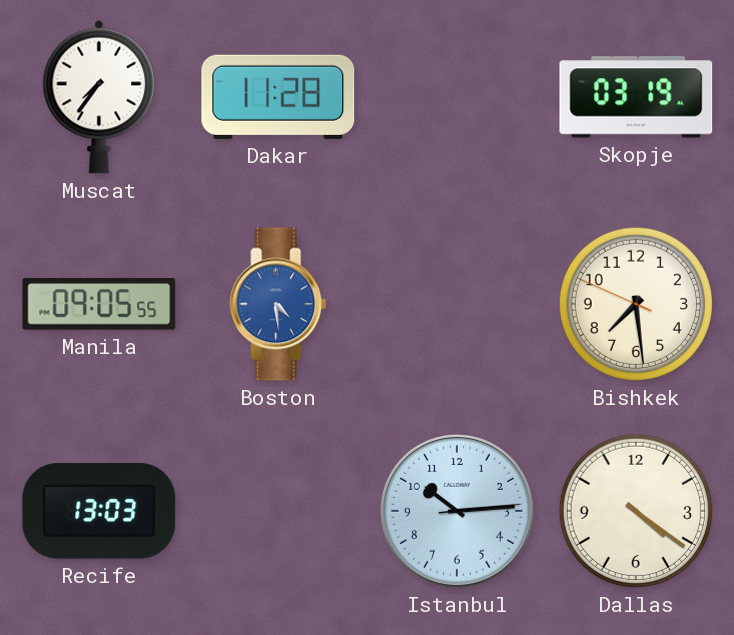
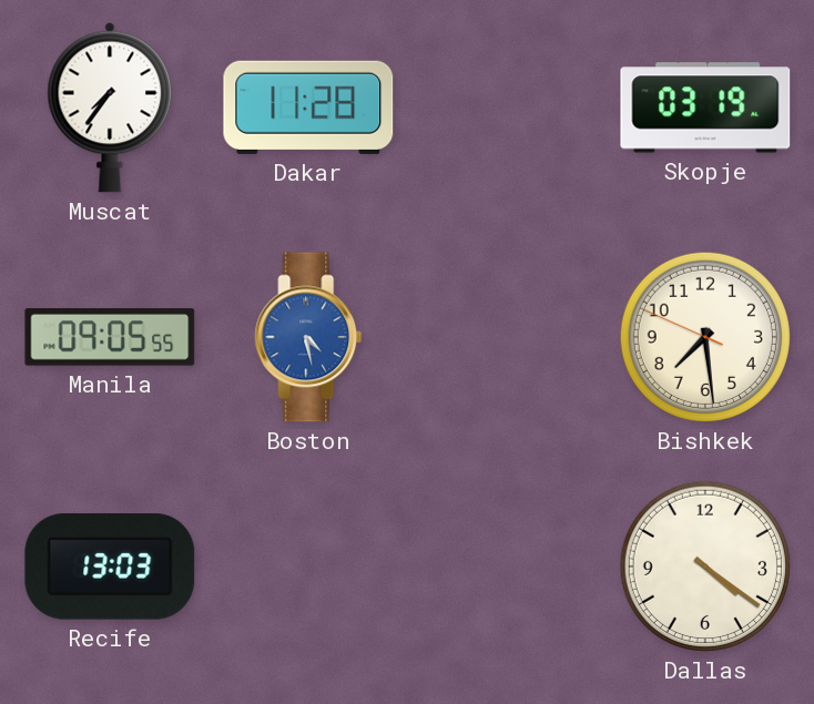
Boston: 4:29 -> 4:28
Istanbul: 10:14 -> none
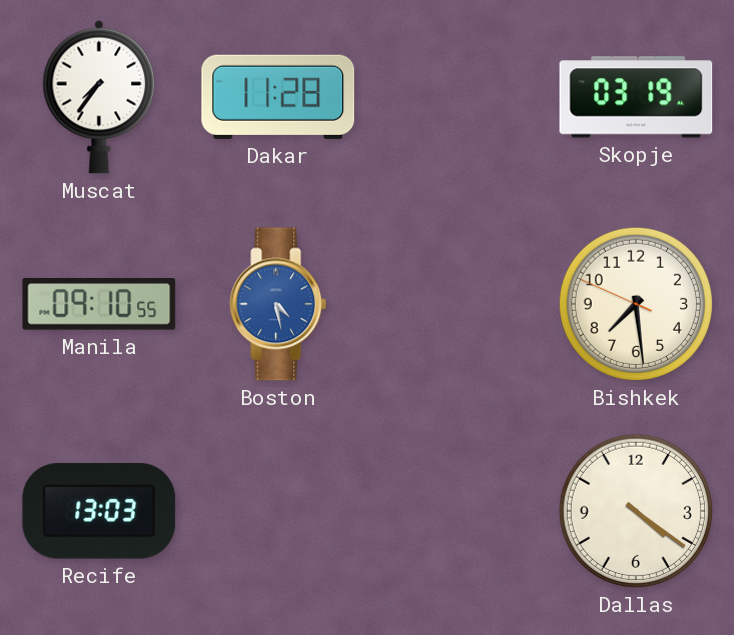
Manila: 09:05 -> 09:10
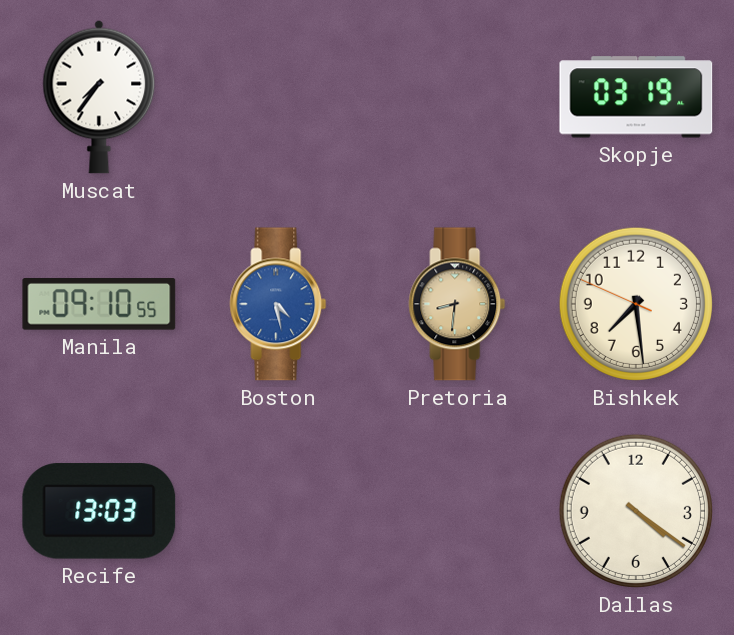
Dakar: 11:28 -> none
Pretoria: none -> 8:31
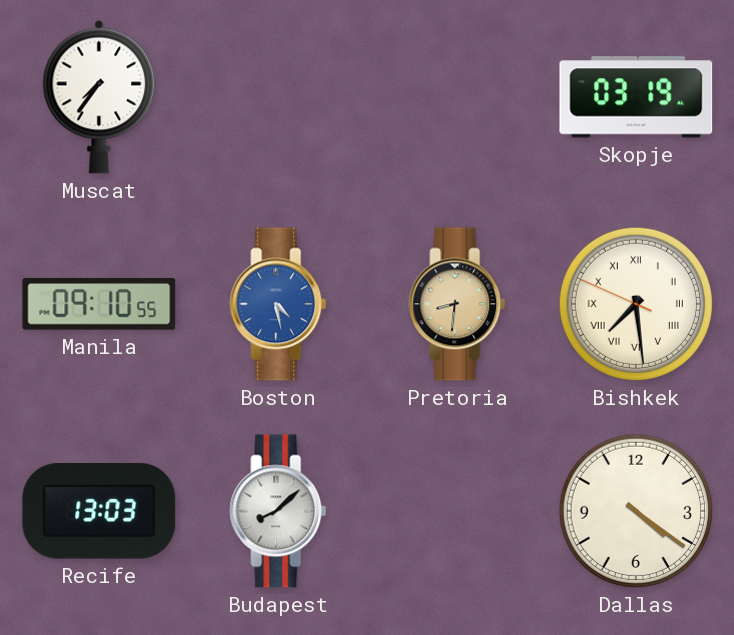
Bishkek numerals: Arabic -> Roman
Budapest: none -> 8:08
